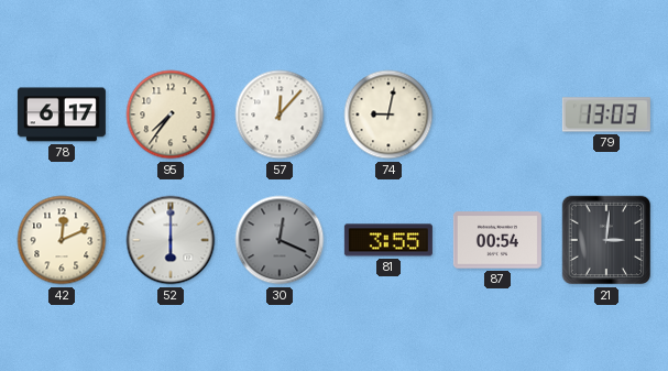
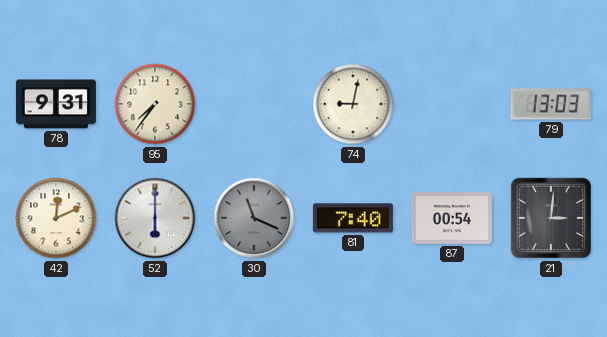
78: 6:17 -> 9:31
57: 12:07 -> none
30: 12:19 -> 11:19
81: 3:55 -> 7:40
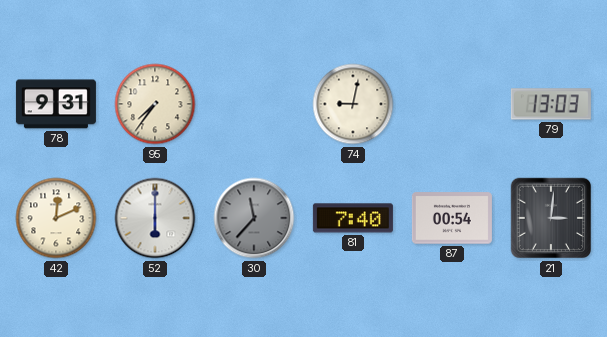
30: 11:19 -> 11:37
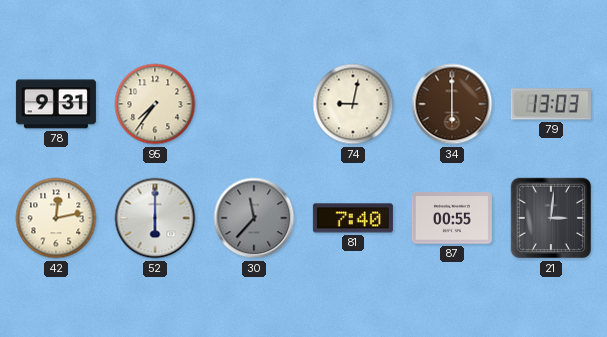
34: none -> 6:00
42: 12:11 -> 12:13
87: 00:54 -> 00:55
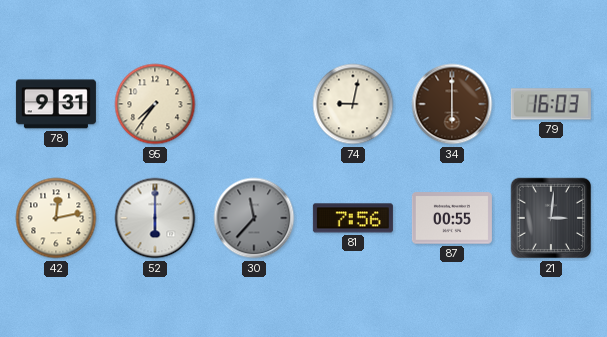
79: 13:03 -> 16:03
81: 7:40 -> 7:56
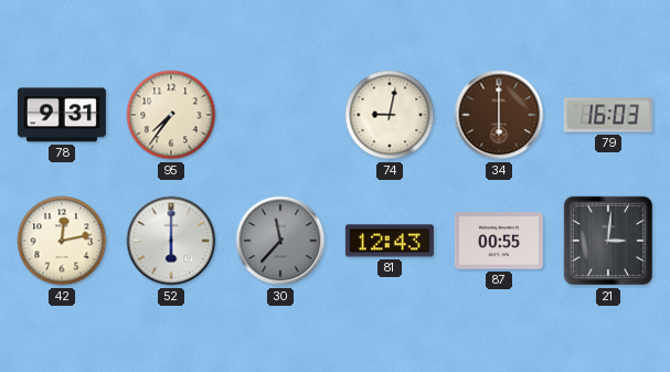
81: 7:56 -> 12:43
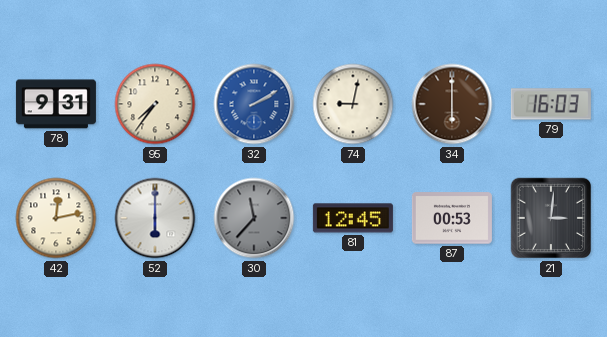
32: none -> 2:10
81: 12:43 -> 12:45
87: 00:55 -> 00:53
